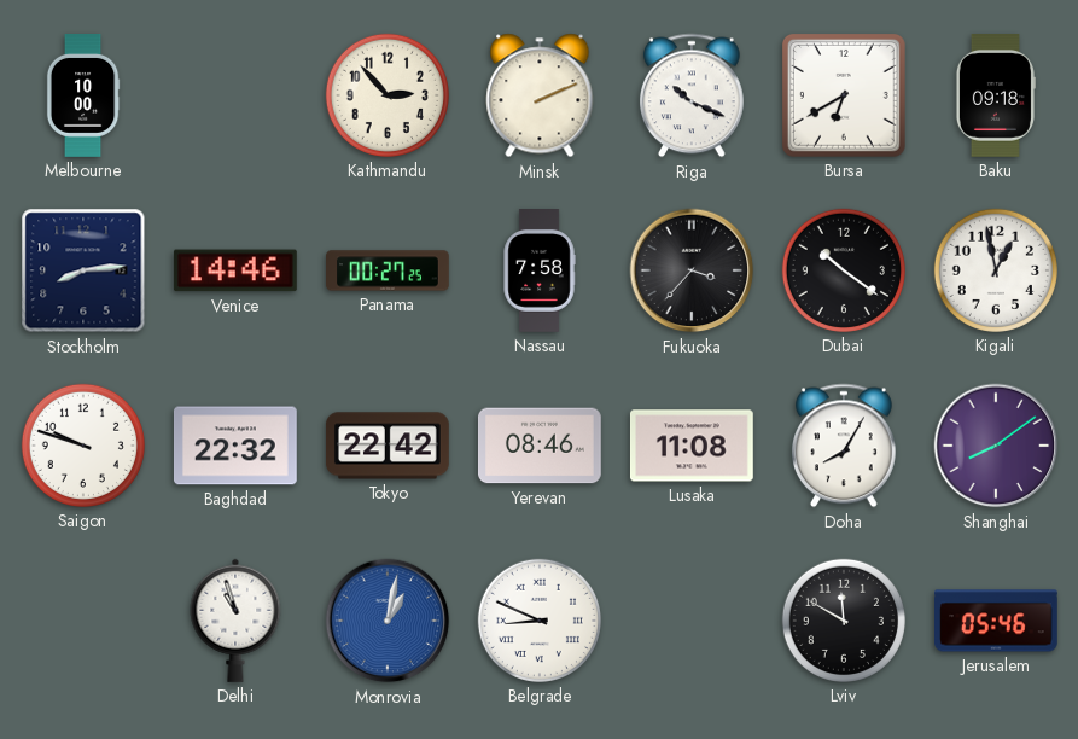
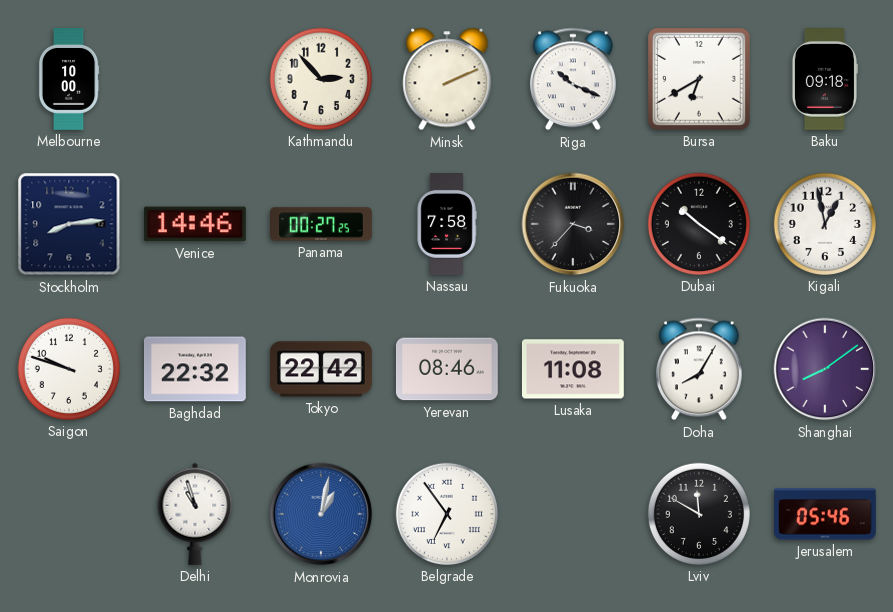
Belgrade: 8:49 -> 6:54
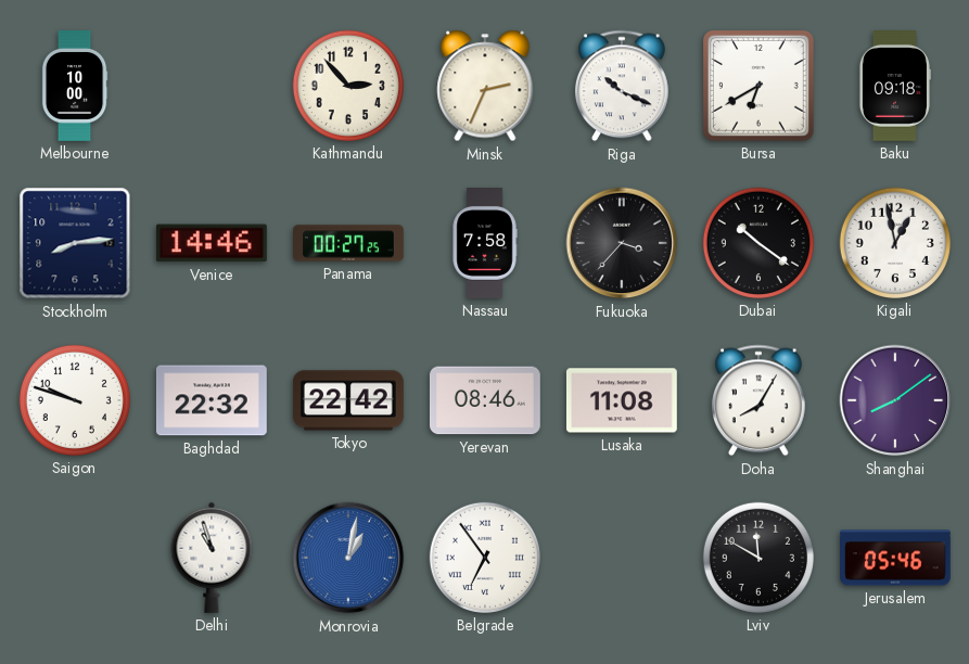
Minsk: 2:11 -> 2:34
